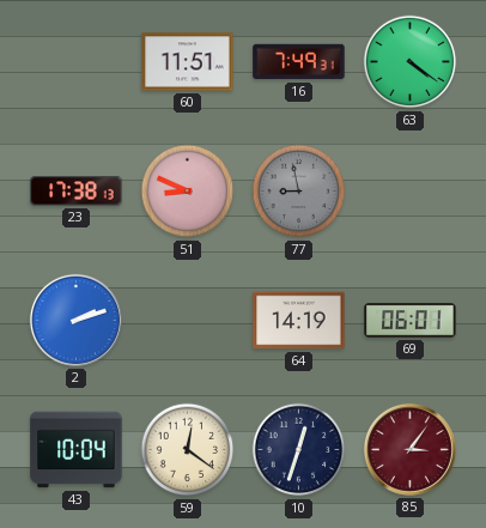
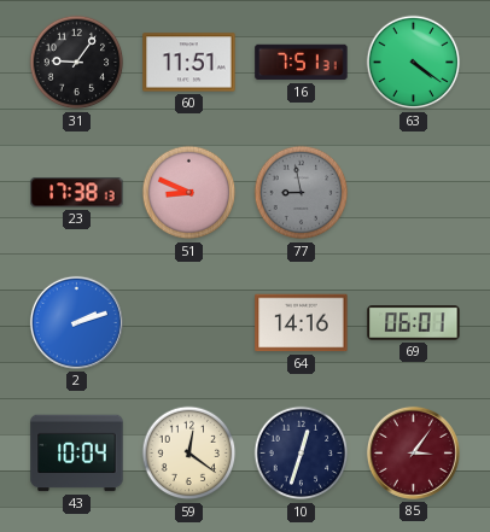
31: none -> 9:06
16: 7:49 -> 7:51
64: 14:19 -> 14:16
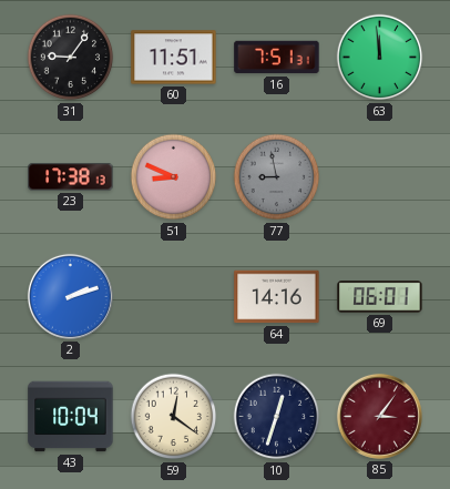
63: 4:21 -> 11:59
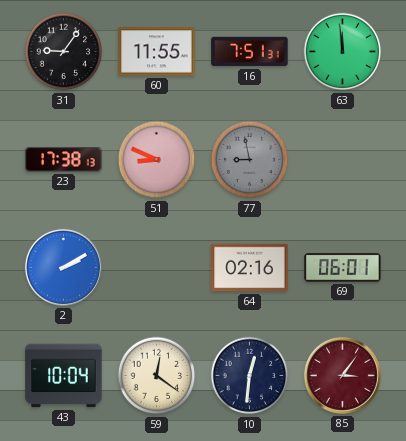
60: 11:51 -> 11:55
2: 2:12 -> 2:10
64: 14:16 -> 02:16
10: 12:33 -> 12:31
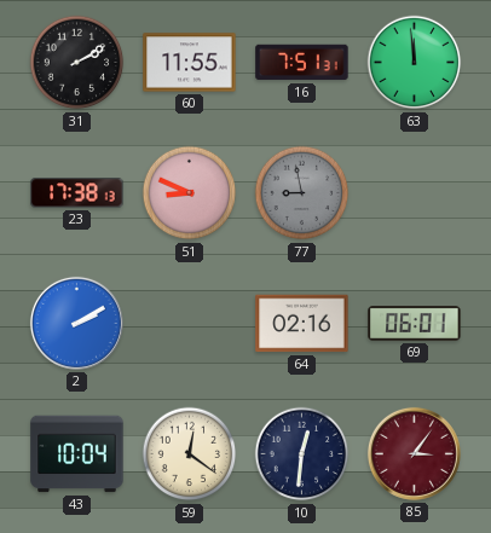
31: 9:06 -> 2:10
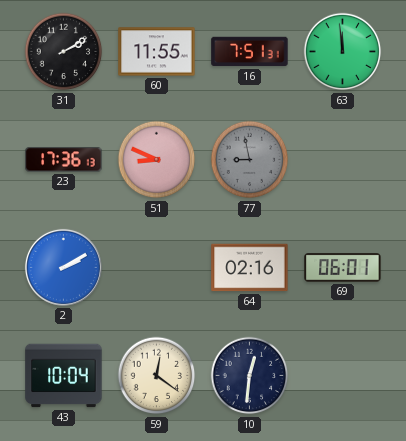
23: 17:38 -> 17:36
85: 3:06 -> none
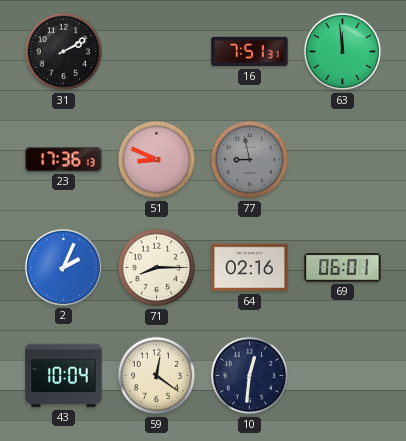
60: 11:55 -> none
2: 2:10 -> 2:04
71: none -> 8:15
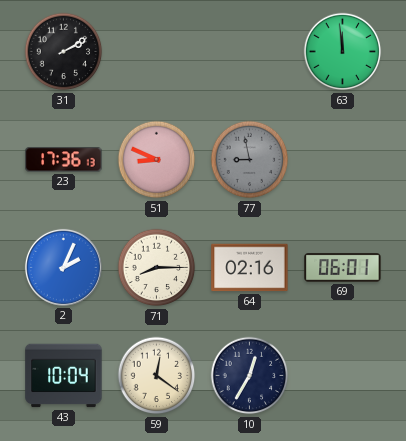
16: 7:51 -> none
10: 12:31 -> 12:35
